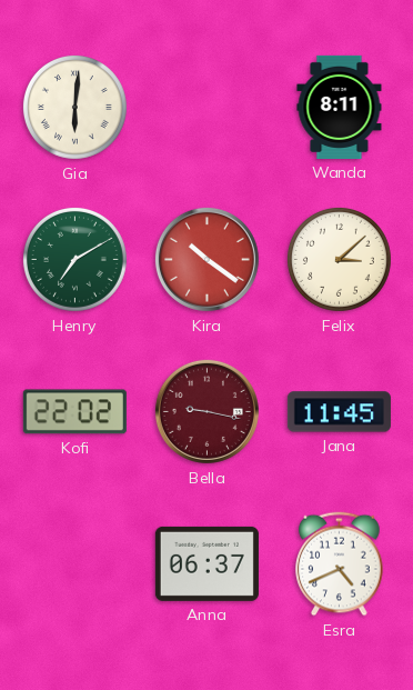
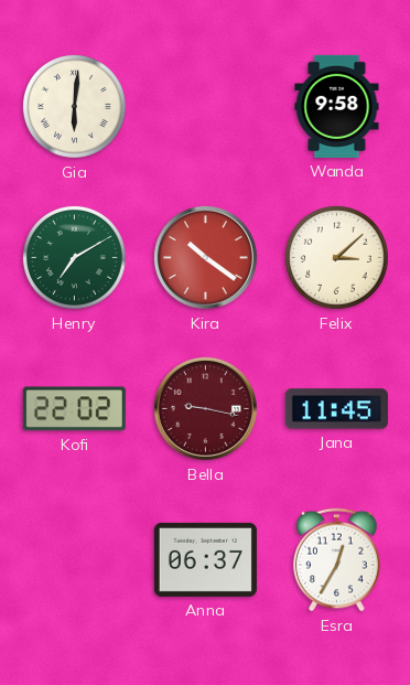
Wanda: 8:11 -> 9:58
Esra: 4:41 -> 12:35
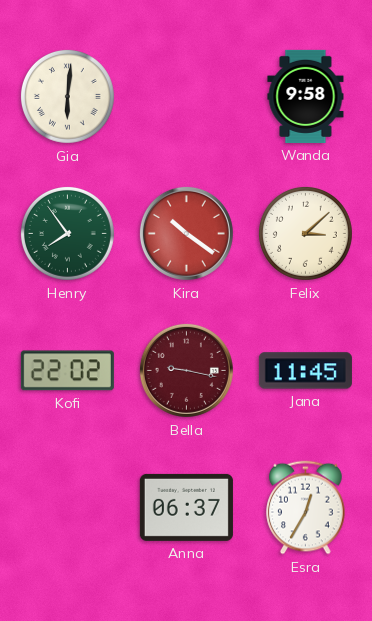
Henry: 7:10 -> 7:54
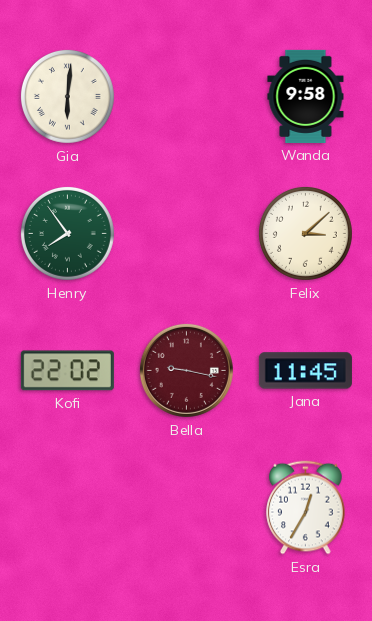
Kira: 10:21 -> none
Anna: 06:37 -> none
